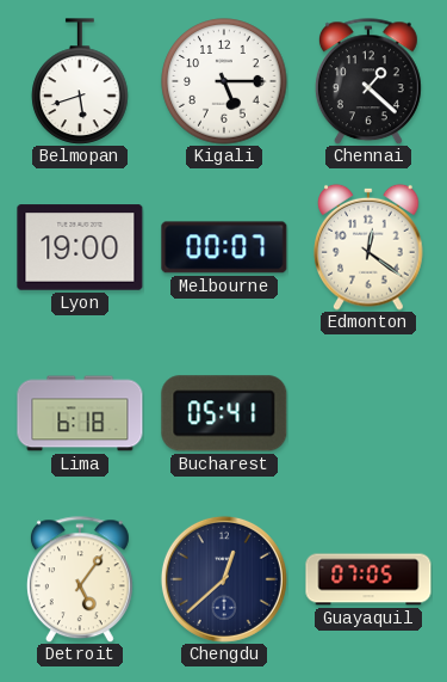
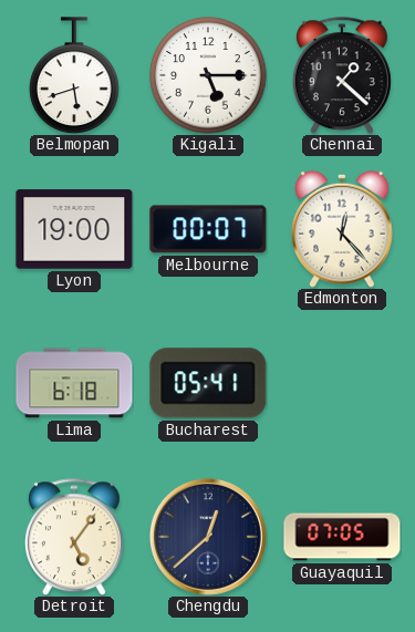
Edmonton: 12:21 -> 12:23
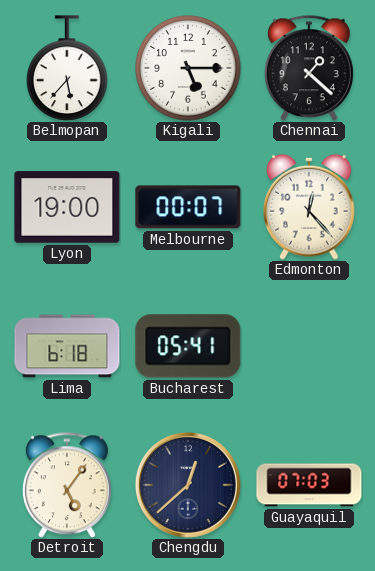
Belmopan: 5:42 -> 5:37
Guayaquil: 07:05 -> 07:03
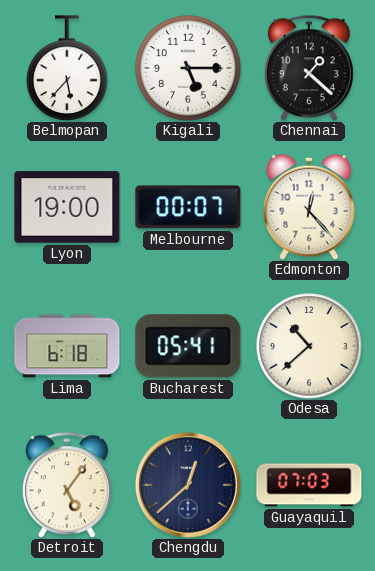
Odesa: none -> 10:38
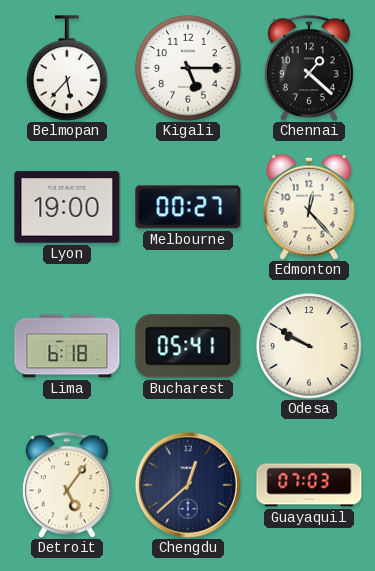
Melbourne: 00:07 -> 00:27
Odesa: 10:38 -> 9:50
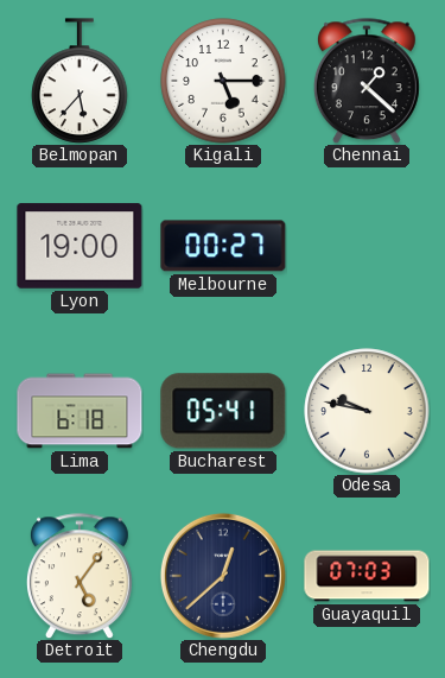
Edmonton: 12:23 -> none
Odesa: 9:50 -> 9:47
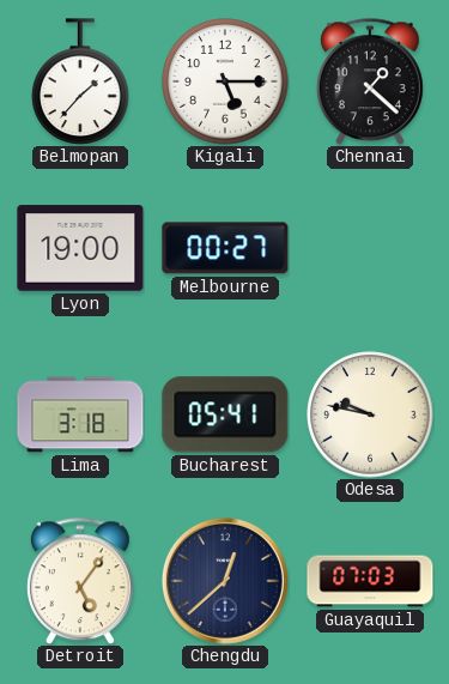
Belmopan: 5:37 -> 1:37
Lima: 6:18 -> 3:18
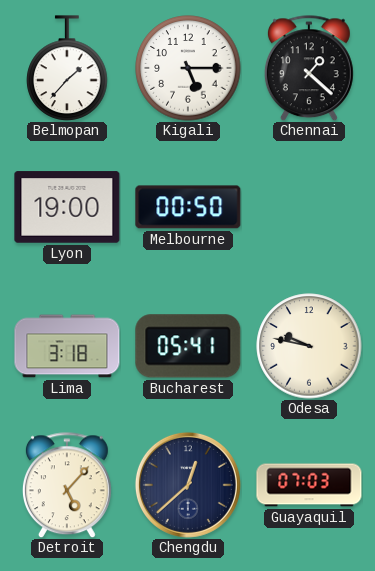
Melbourne: 00:27 -> 00:50
Detroit: 5:06 -> 5:07
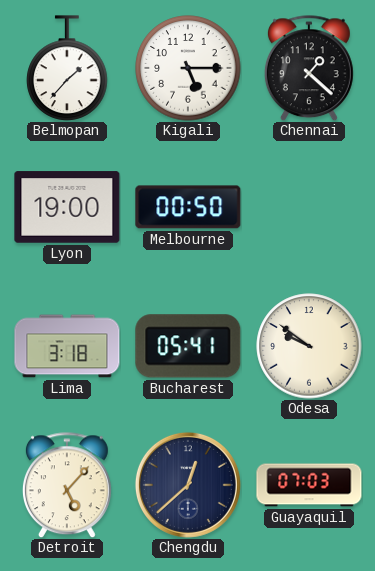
Odesa: 9:47 -> 9:51
